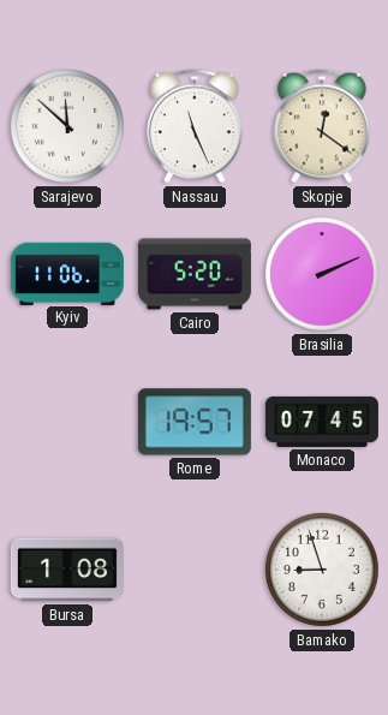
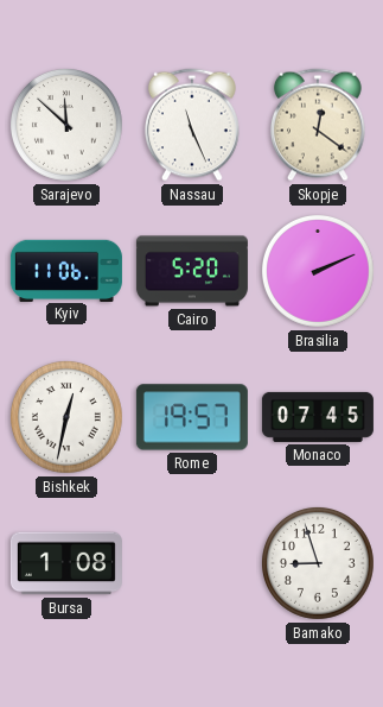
Bishkek: none -> 12:32
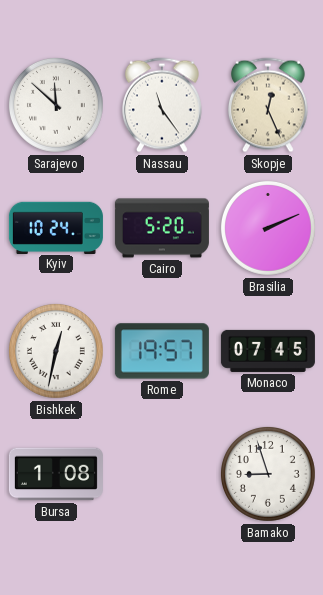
Nassau: 11:26 -> 11:24
Skopje: 12:21 -> 12:26
Kyiv: 11:06 -> 10:24
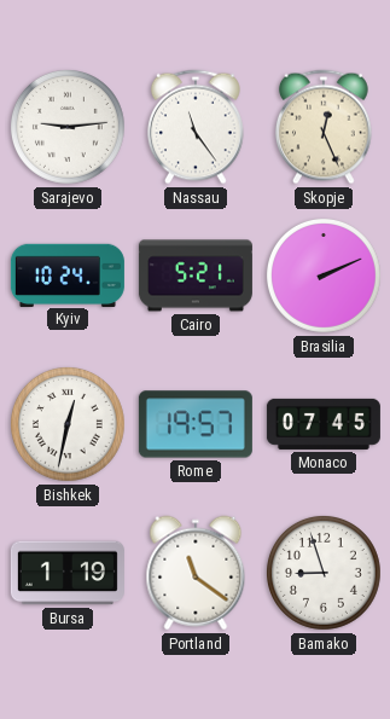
Sarajevo: 11:52 -> 9:14
Cairo: 5:20 -> 5:21
Bursa: 1:08 -> 1:19
Portland: none -> 11:21
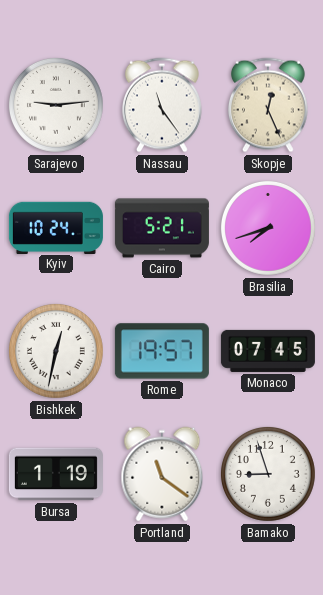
Brasilia: 2:11 -> 7:42
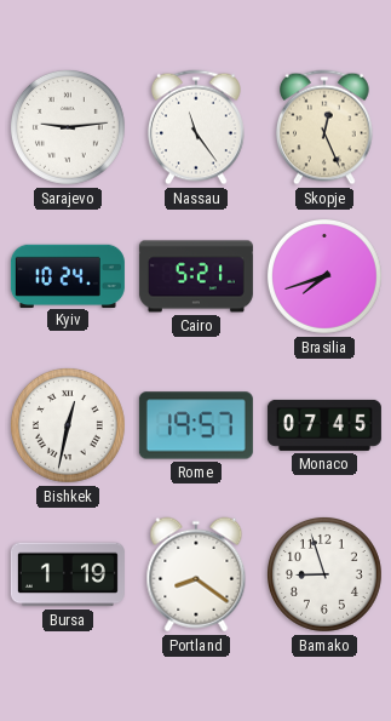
Portland: 11:21 -> 8:21
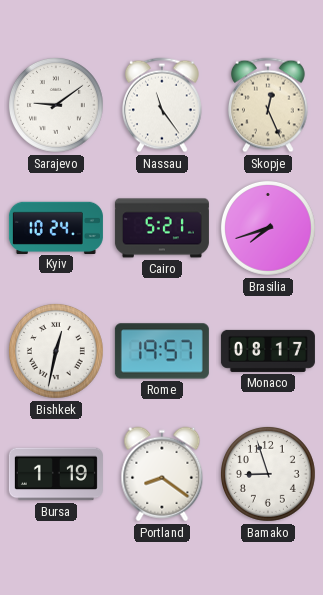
Sarajevo: 9:14 -> 9:09
Monaco: 07:45 -> 08:17
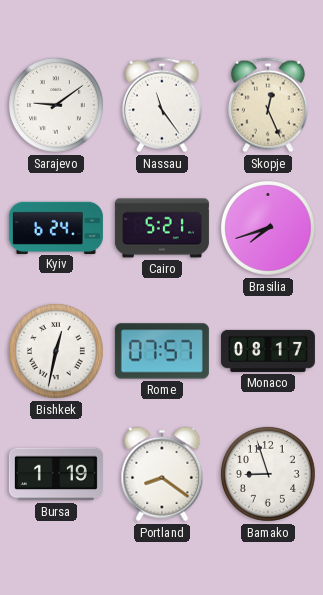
Kyiv: 10:24 -> 6:24
Rome: 19:57 -> 07:57
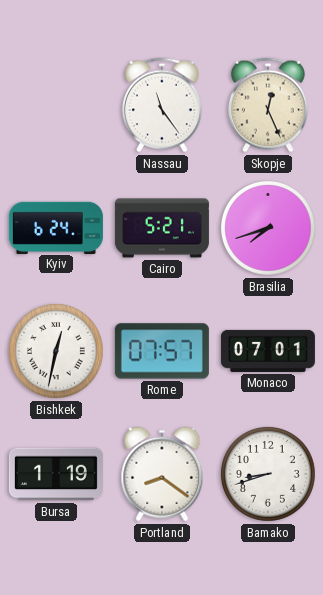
Sarajevo: 9:09 -> none
Monaco: 08:17 -> 07:01
Bamako: 8:57 -> 8:42
